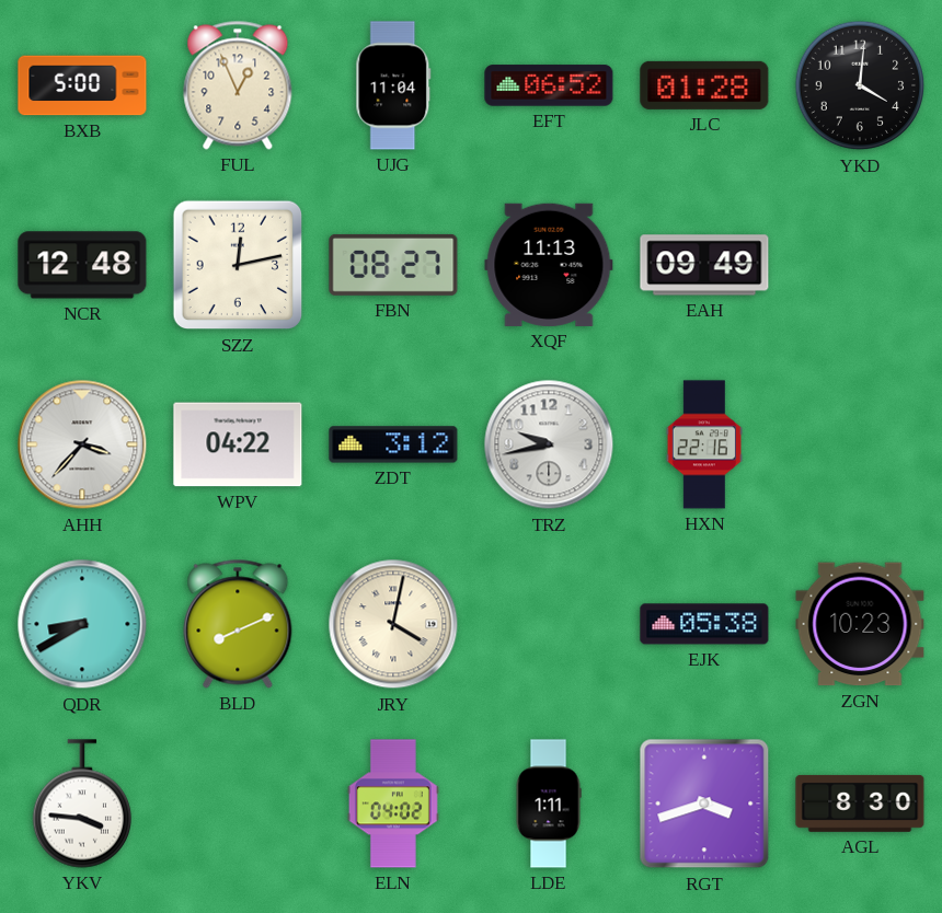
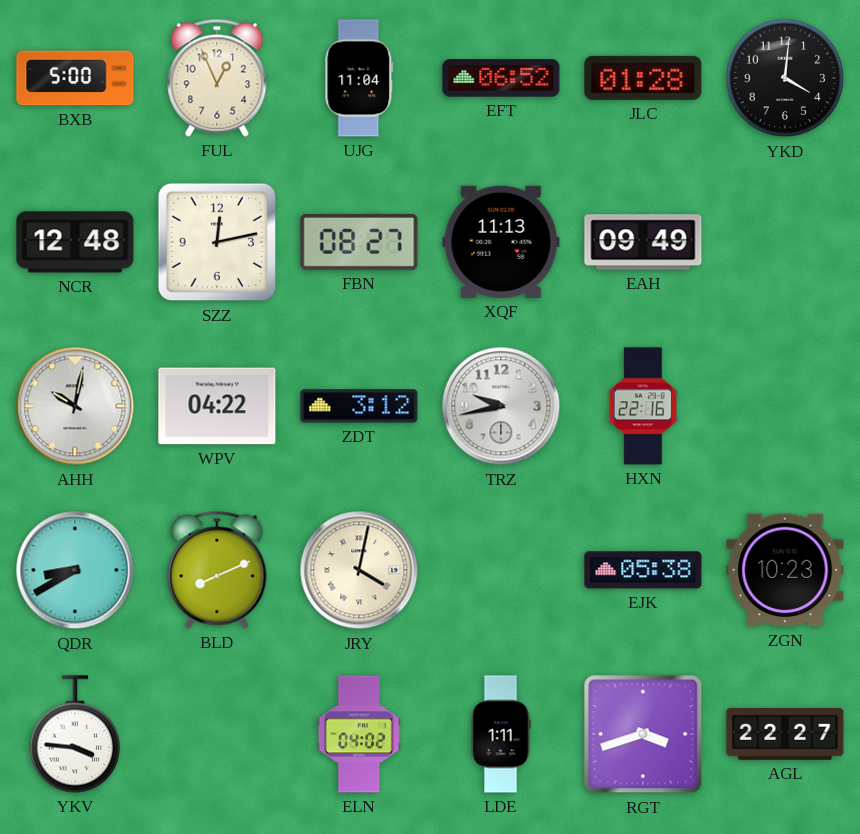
AHH: 3:37 -> 10:02
AGL: 8:30 -> 22:27
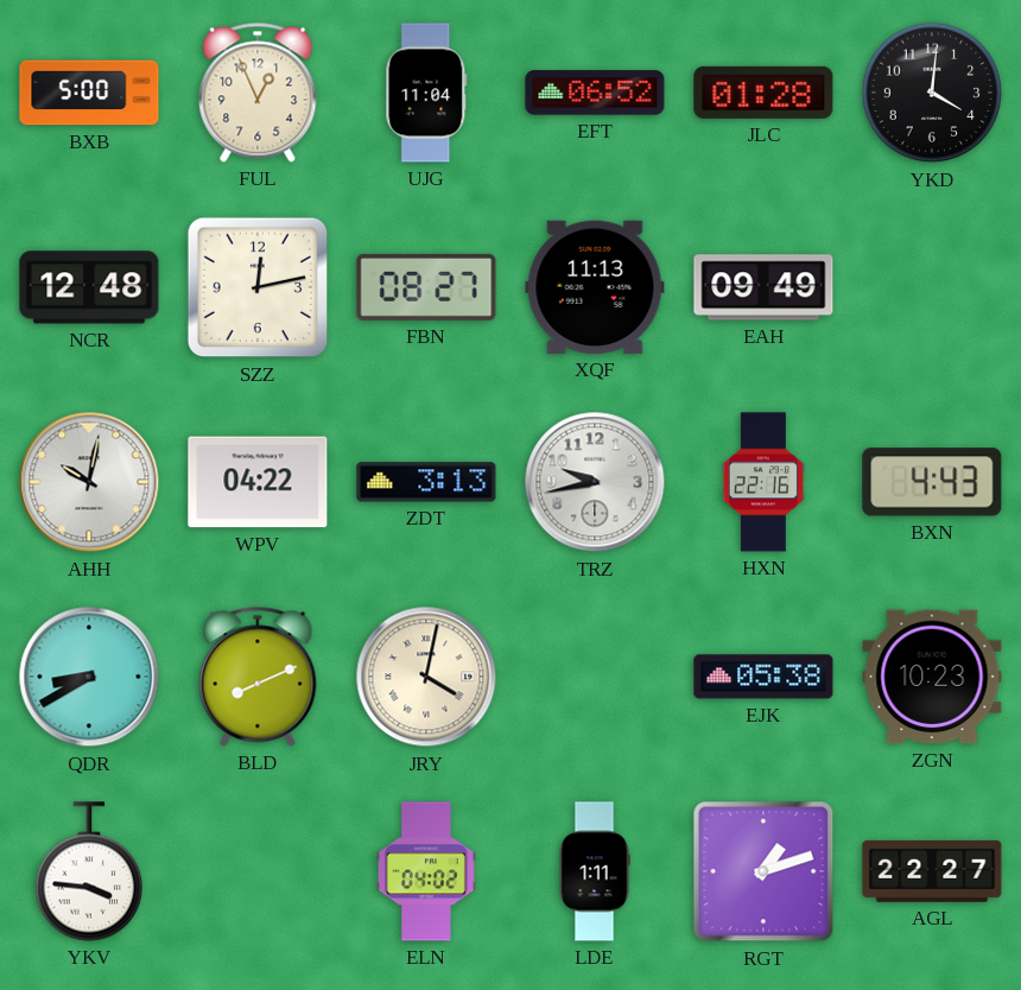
ZDT: 3:12 -> 3:13
BXN: none -> 4:43
RGT: 3:42 -> 1:12
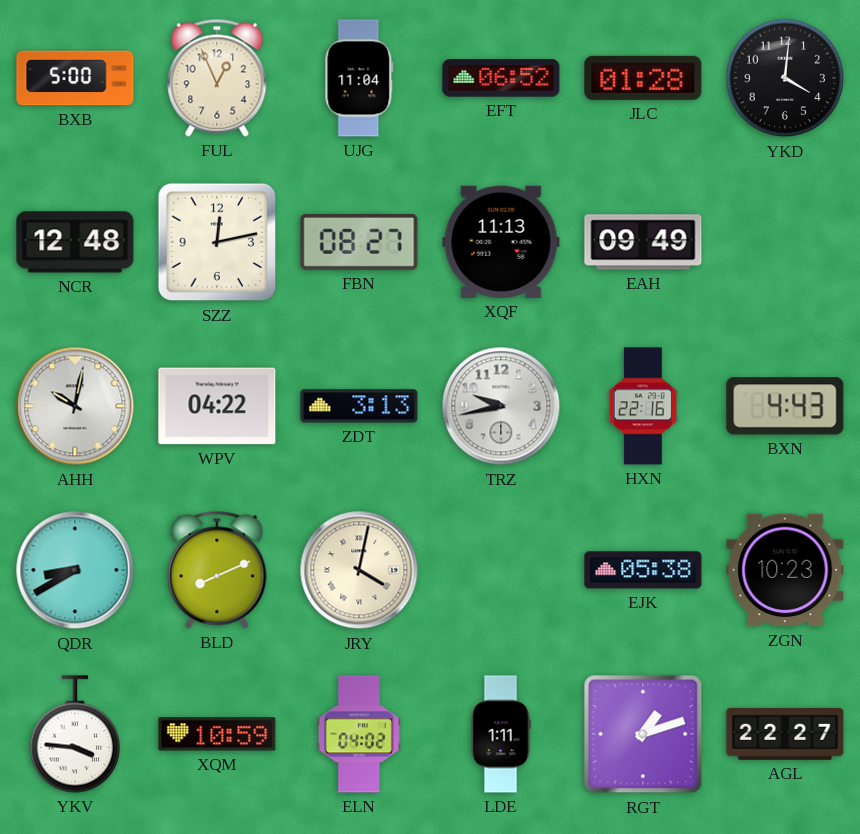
XQM: none -> 10:59
